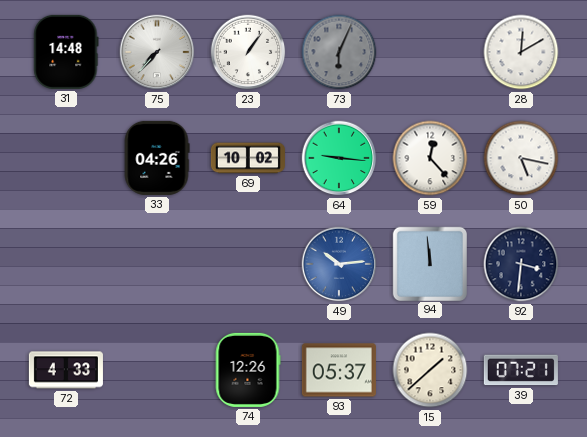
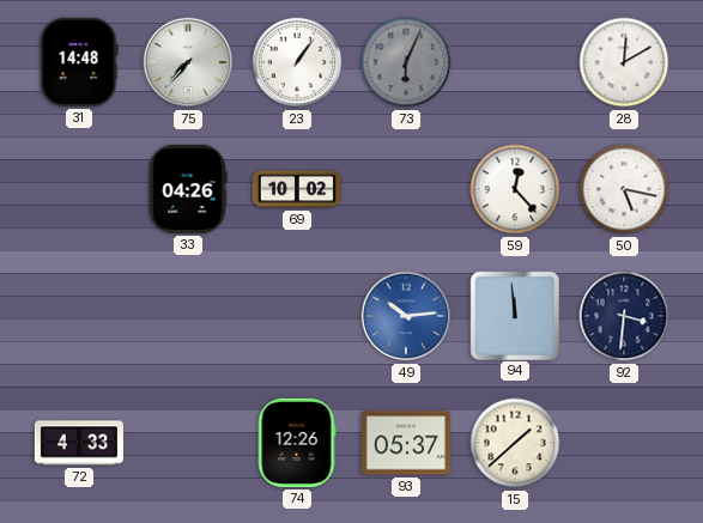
64: 9:16 -> none
39: 07:21 -> none
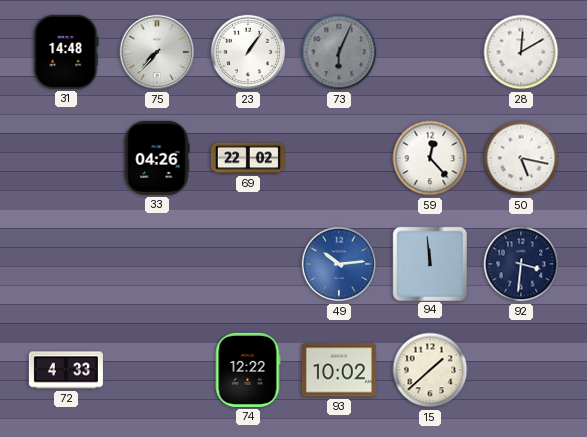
69: 10:02 -> 22:02
74: 12:26 -> 12:22
93: 05:37 -> 10:02
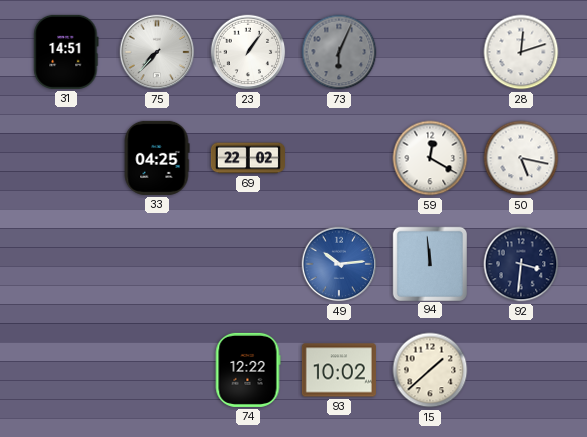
31: 14:48 -> 14:51
28: 12:10 -> 12:12
33: 04:26 -> 04:25
59: 12:23 -> 12:20
72: 4:33 -> none
